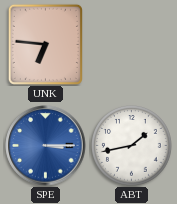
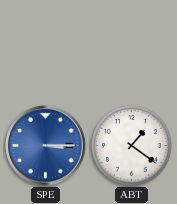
UNK: 6:46 -> none
ABT: 1:43 -> 1:21
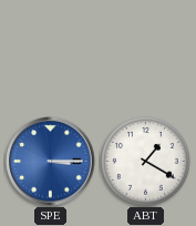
ABT: 1:21 -> 1:20
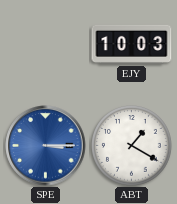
EJY: none -> 10:03
